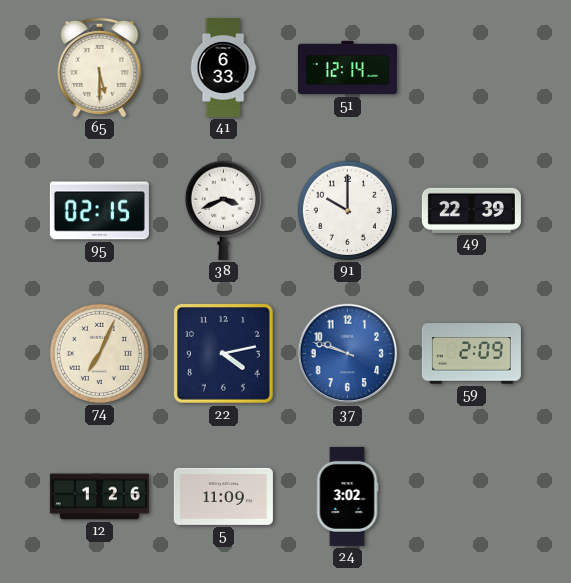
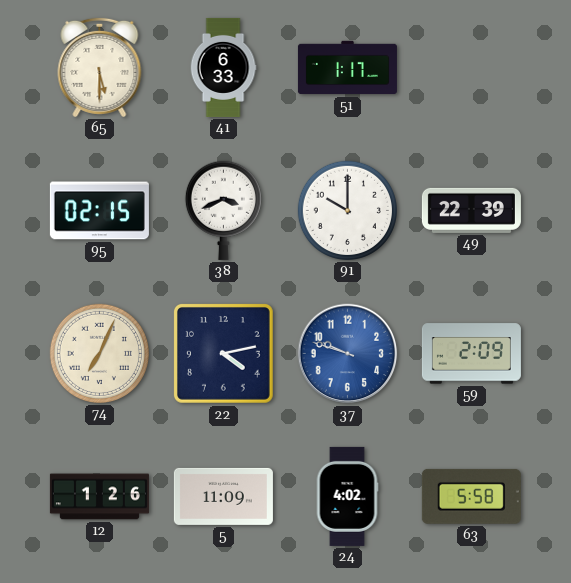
51: 12:14 -> 1:17
24: 3:02 -> 4:02
63: none -> 5:58
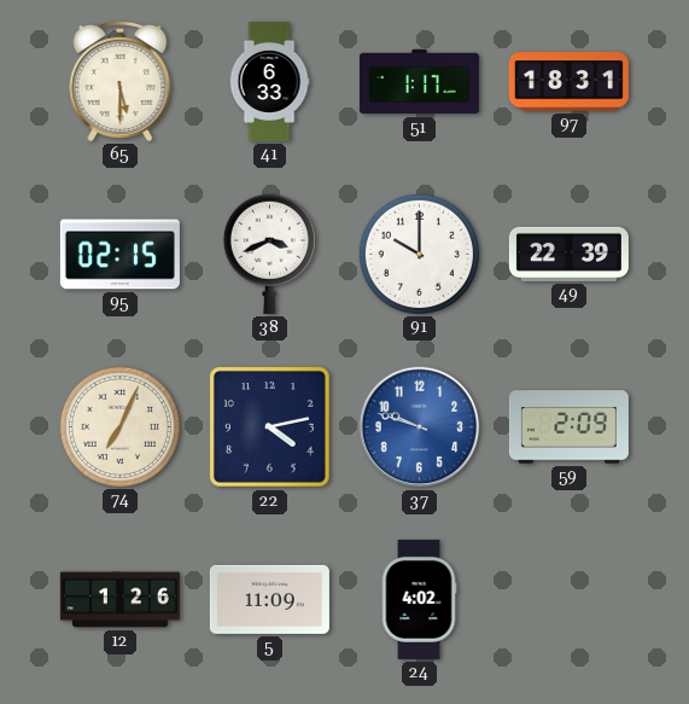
97: none -> 18:31
63: 5:58 -> none
